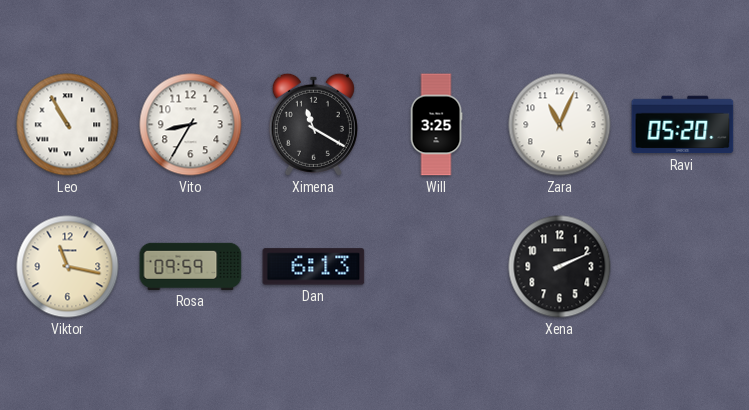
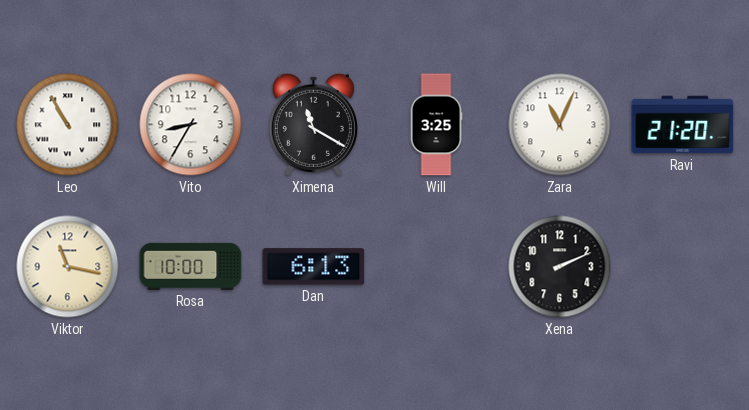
Ravi: 05:20 -> 21:20
Rosa: 09:59 -> 10:00
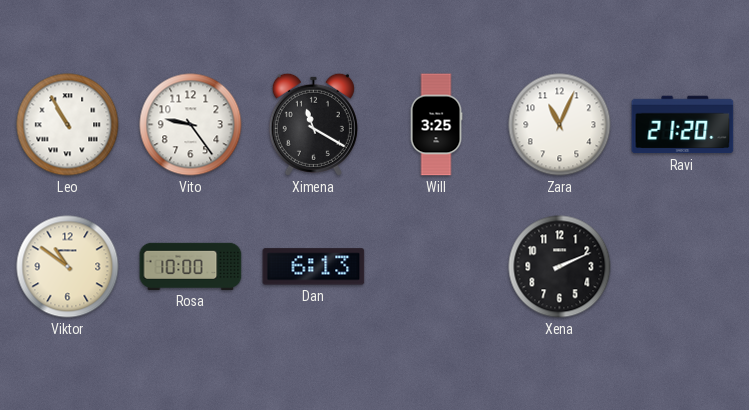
Vito: 8:35 -> 9:24
Viktor: 11:17 -> 10:51
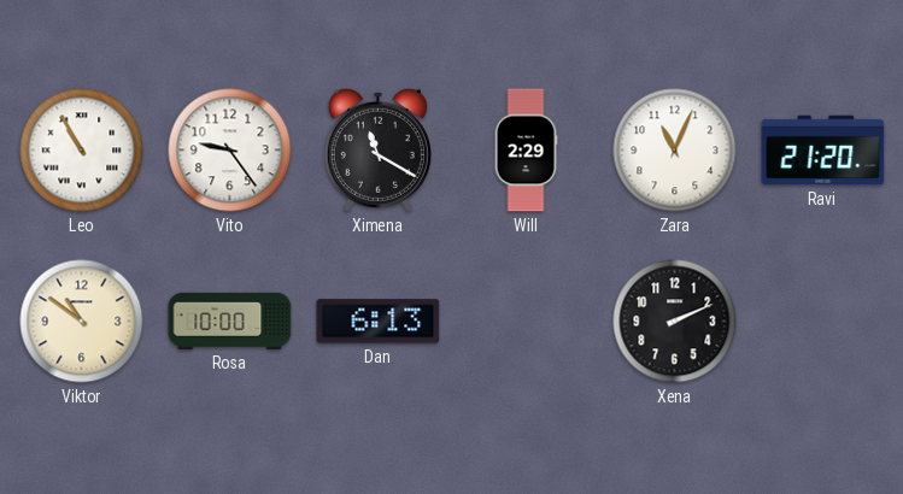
Will: 3:25 -> 2:29
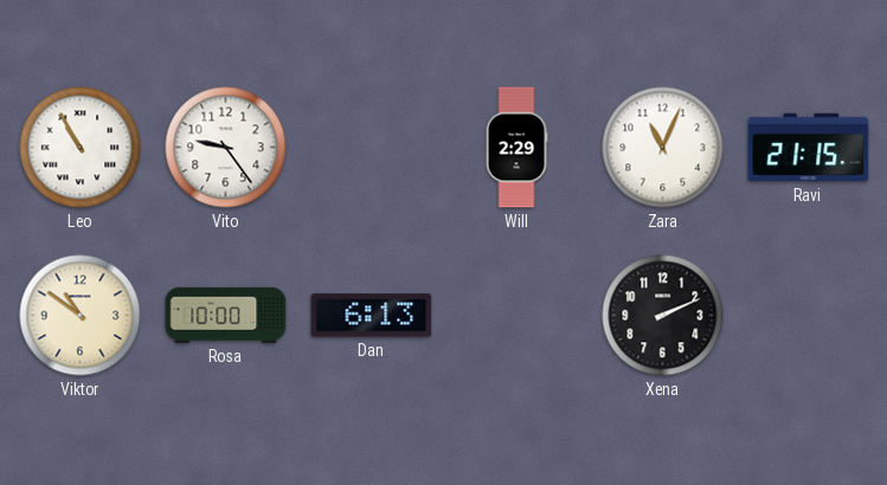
Ximena: 11:20 -> none
Ravi: 21:20 -> 21:15
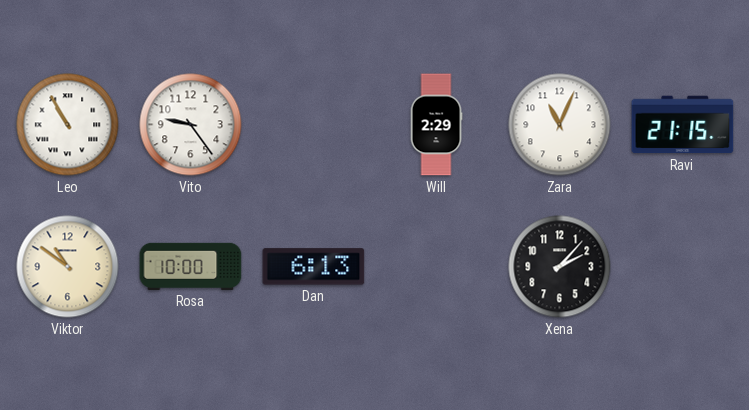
Xena: 2:11 -> 2:07
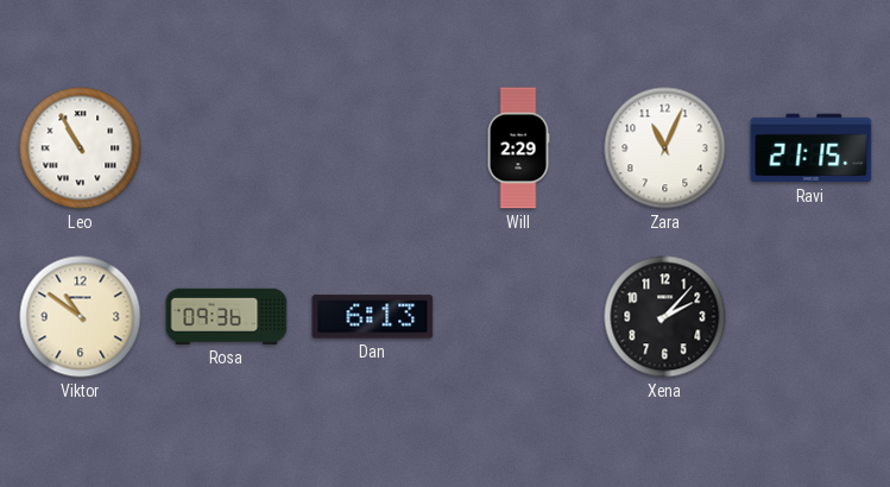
Vito: 9:24 -> none
Rosa: 10:00 -> 09:36
